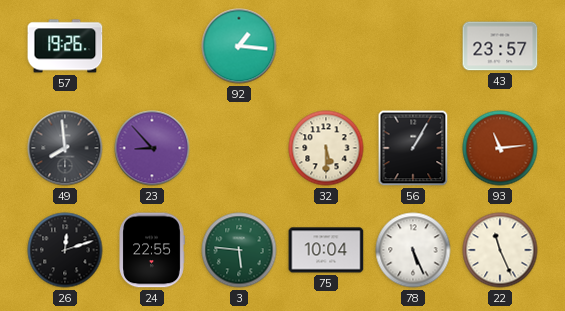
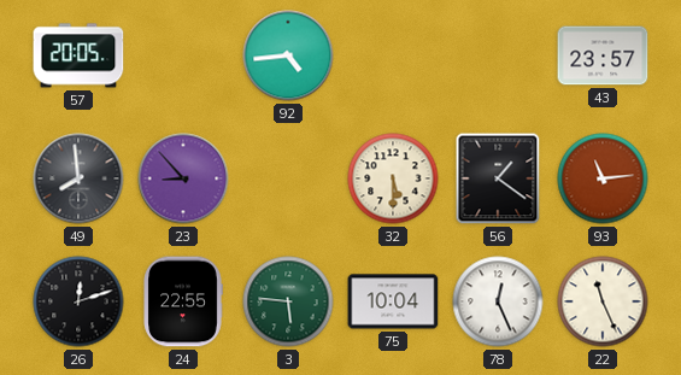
57: 19:26 -> 20:05
92: 1:16 -> 4:44
56: 1:05 -> 1:21
78: 5:26 -> 12:26
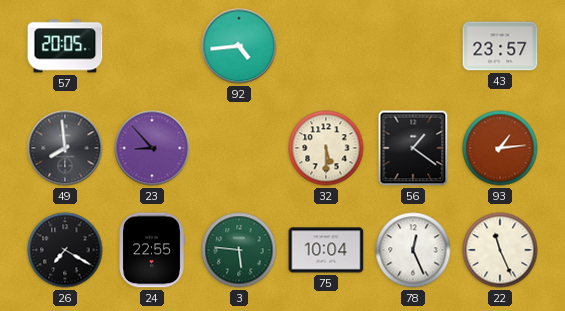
93: 11:14 -> 1:14
26: 12:12 -> 7:20
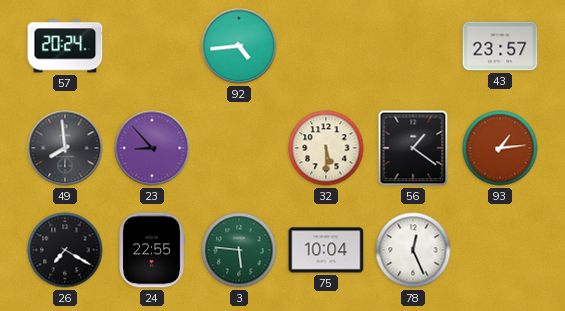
57: 20:05 -> 20:24
22: 11:26 -> none
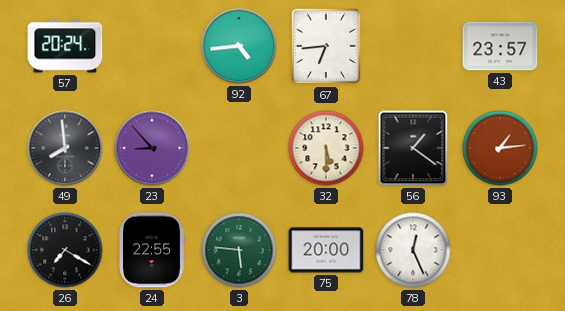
67: none -> 6:44
75: 10:04 -> 20:00
